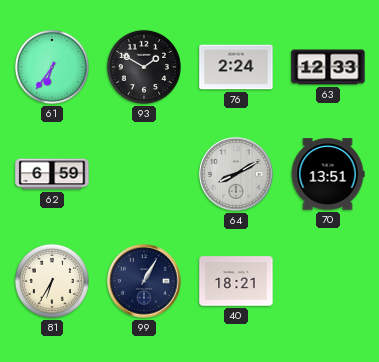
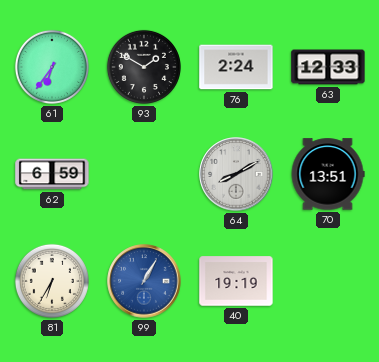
99 dial: navy -> blue
40: 18:21 -> 19:19
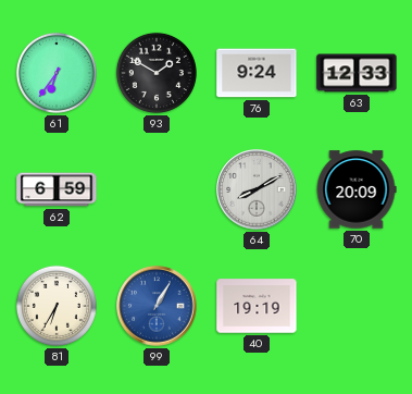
76: 2:24 -> 9:24
70: 13:51 -> 20:09
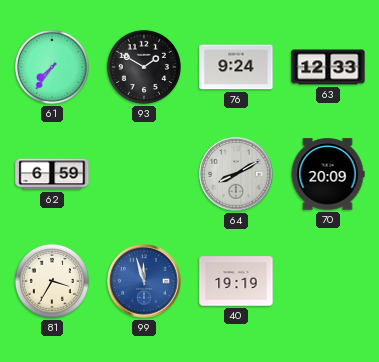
61: 6:36 -> 7:36
81: 6:35 -> 3:35
99: 1:05 -> 11:57
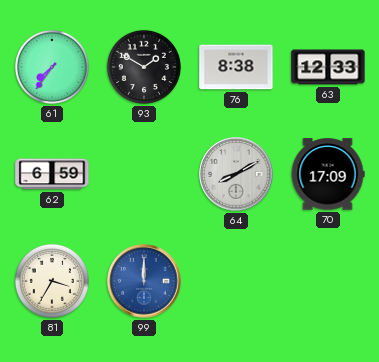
76: 9:24 -> 8:38
70: 20:09 -> 17:09
99: 11:57 -> 12:00
40: 19:19 -> none
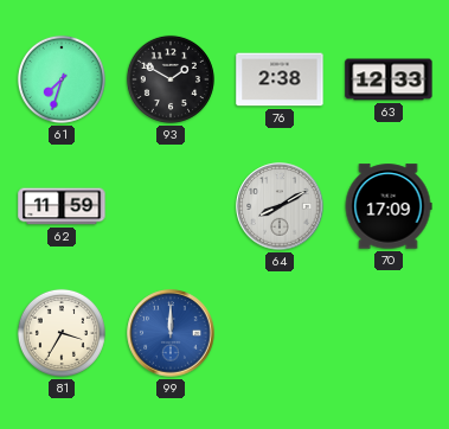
61: 7:36 -> 7:33
76: 8:38 -> 2:38
62: 6:59 -> 11:59
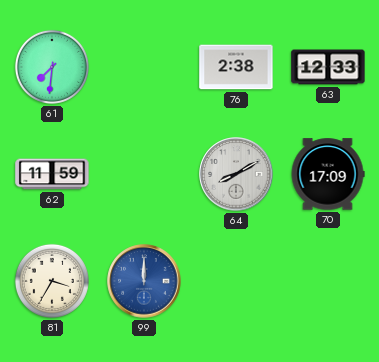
61: 7:33 -> 7:31
93: 1:50 -> none
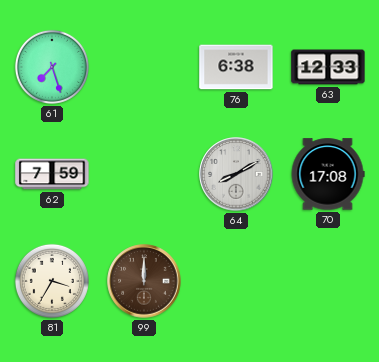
61: 7:31 -> 7:27
76: 2:38 -> 6:38
62: 11:59 -> 7:59
70: 17:09 -> 17:08
99 dial: blue -> brown
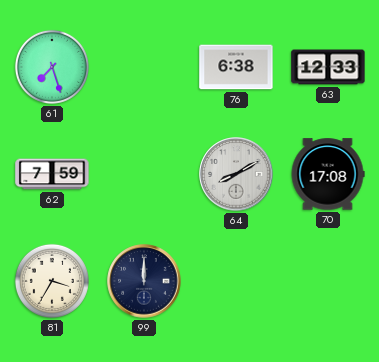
99 dial: brown -> navy
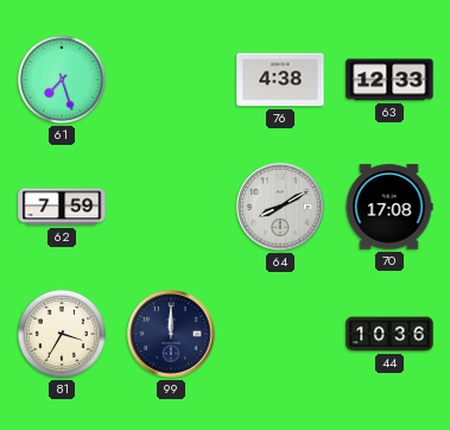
76: 6:38 -> 4:38
44: none -> 10:36
